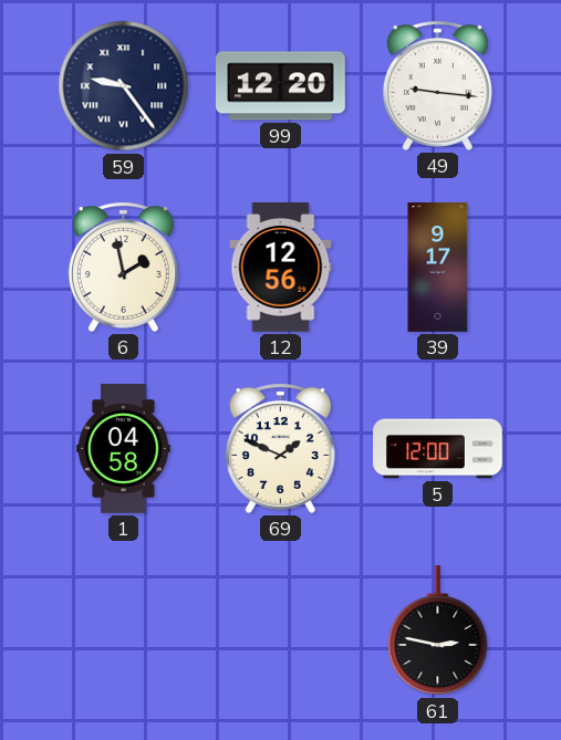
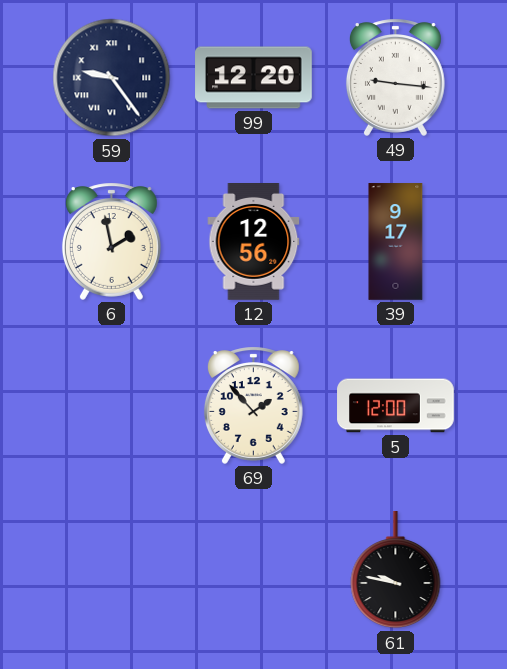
1: 04:58 -> none
69: 1:49 -> 1:53
61: 2:47 -> 9:47
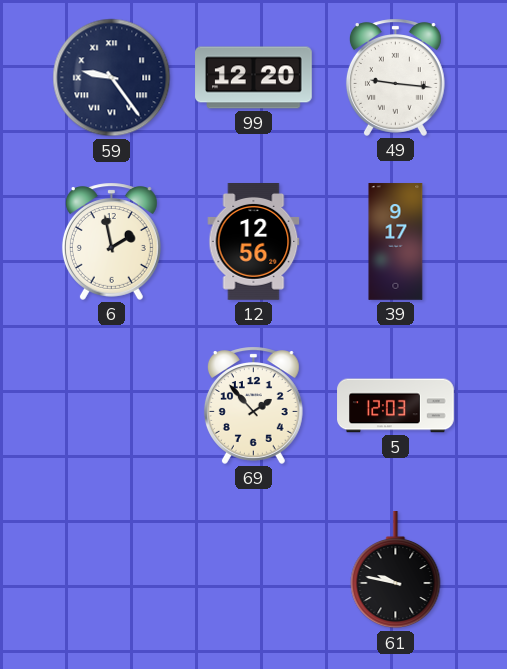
5: 12:00 -> 12:03
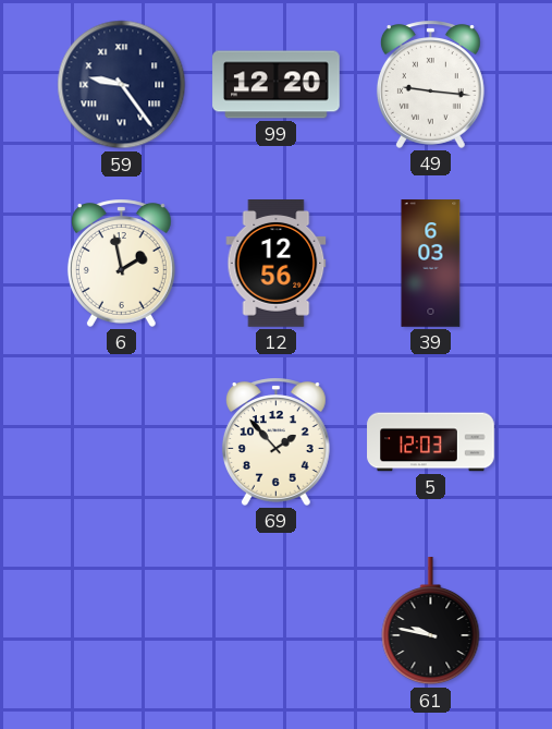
39: 9:17 -> 6:03
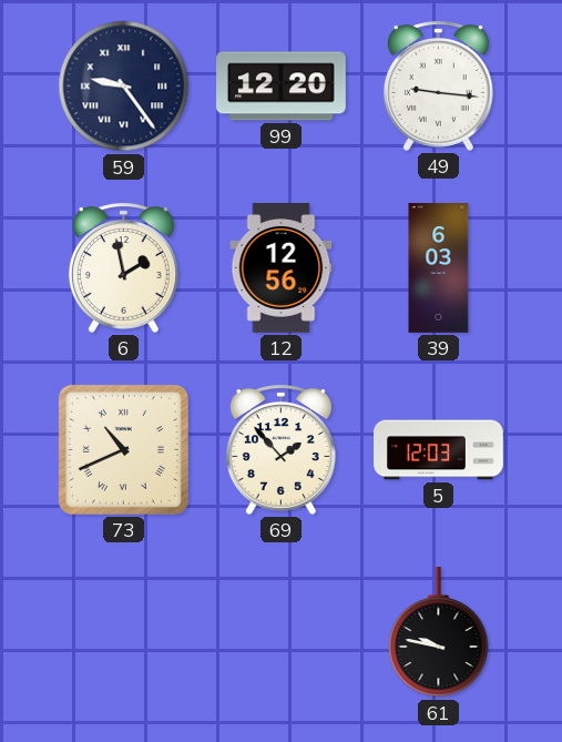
73: none -> 10:41
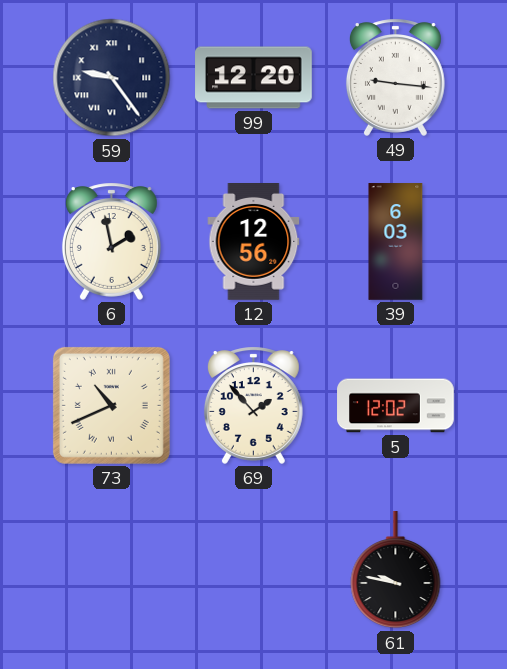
5: 12:03 -> 12:02
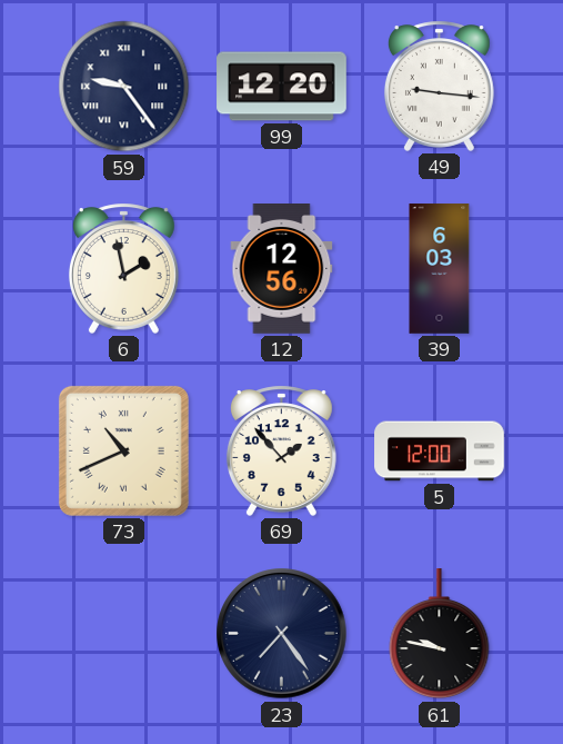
5: 12:02 -> 12:00
23: none -> 7:24
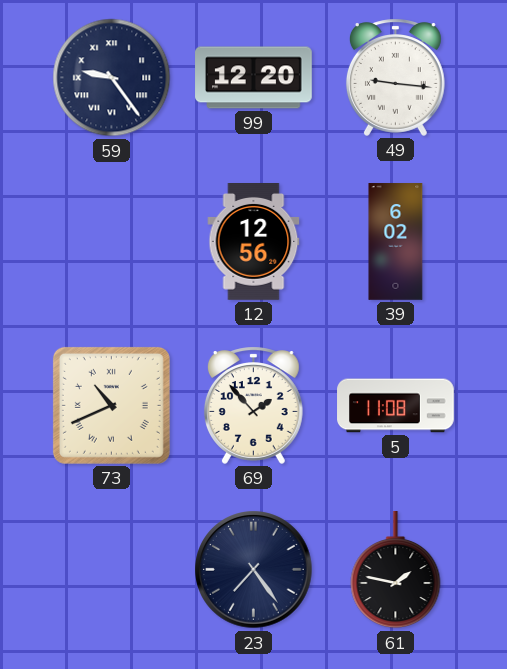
6: 1:58 -> none
39: 6:03 -> 6:02
5: 12:00 -> 11:08
61: 9:47 -> 1:47
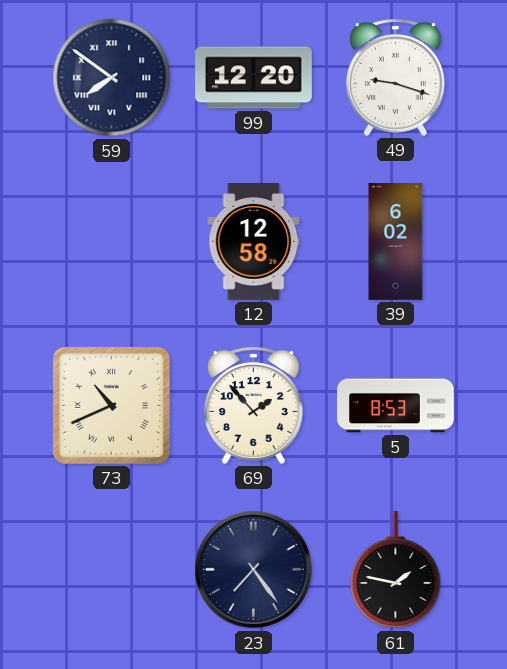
59: 9:24 -> 7:51
49: 9:16 -> 9:18
12: 12:56 -> 12:58
5: 11:08 -> 8:53
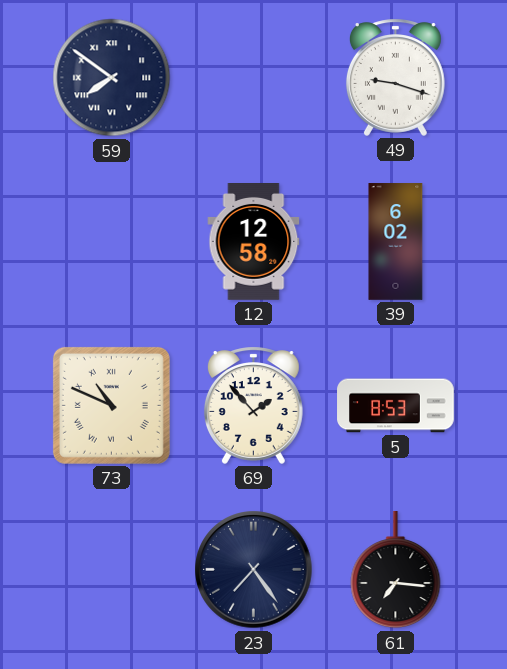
99: 12:20 -> none
73: 10:41 -> 10:49
61: 1:47 -> 7:16
